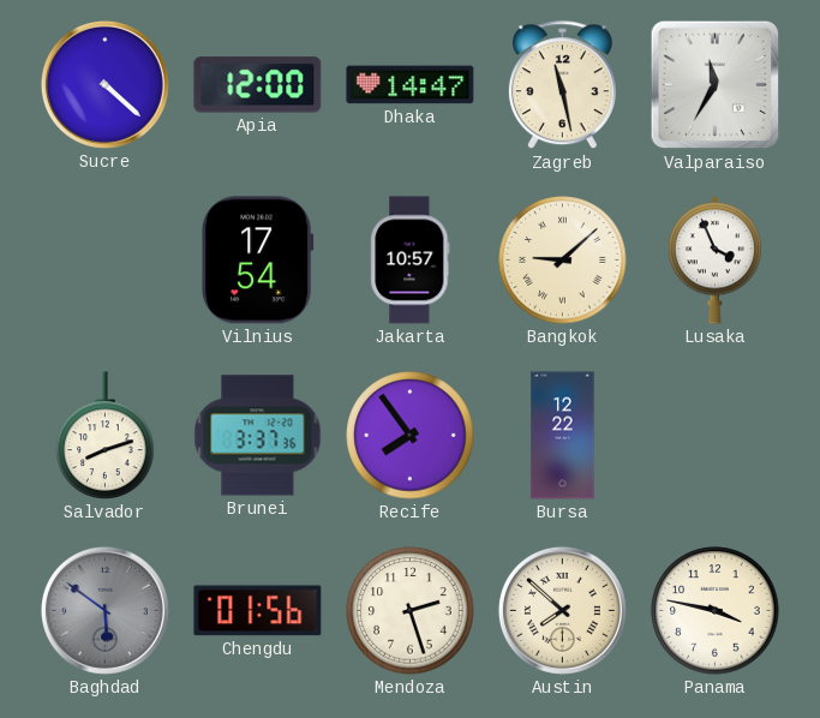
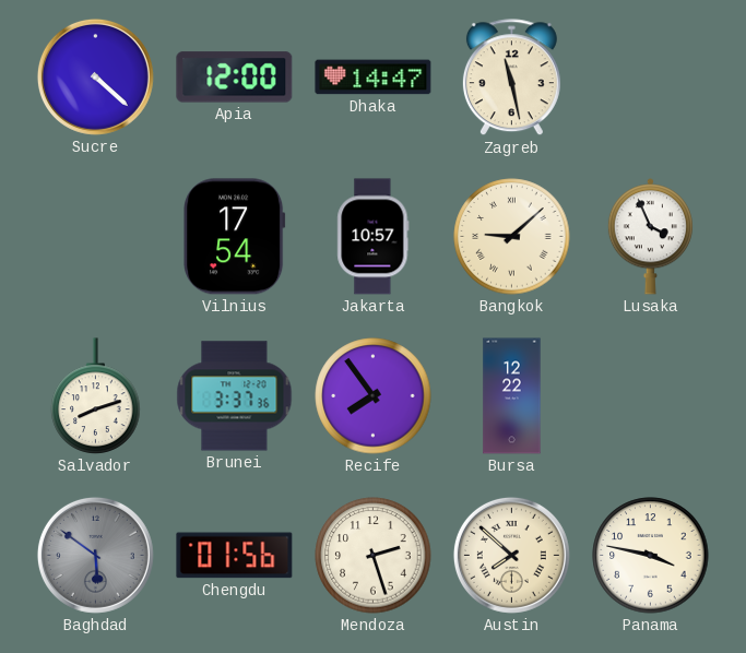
Valparaiso: 11:35 -> none
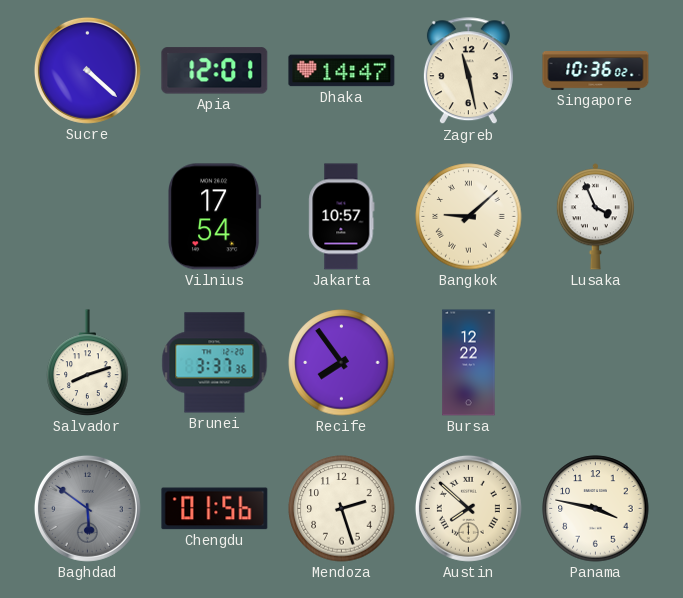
Apia: 12:00 -> 12:01
Singapore: none -> 10:36
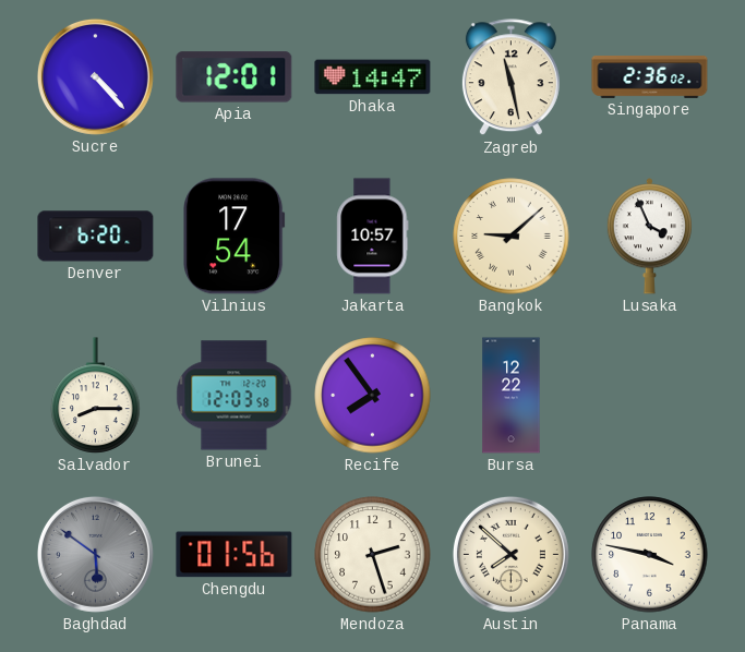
Sucre: 4:22 -> 4:23
Singapore: 10:36 -> 2:36
Denver: none -> 6:20
Salvador: 8:12 -> 8:15
Brunei: 3:37 -> 12:03
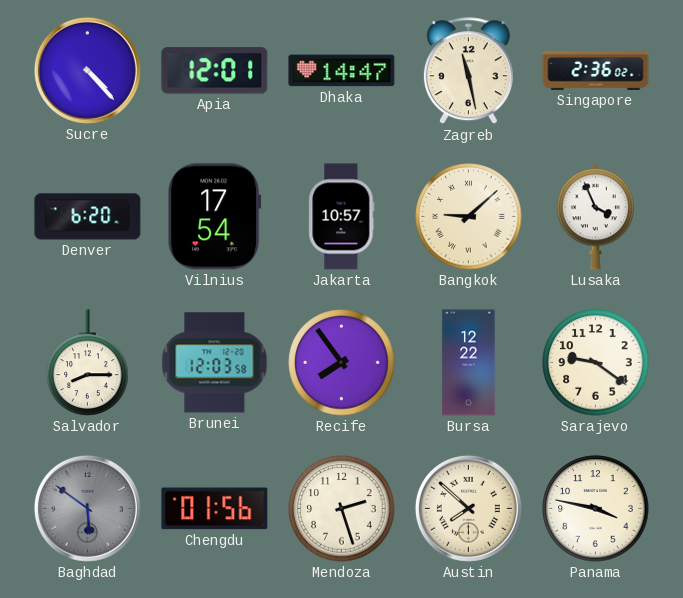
Sarajevo: none -> 9:21
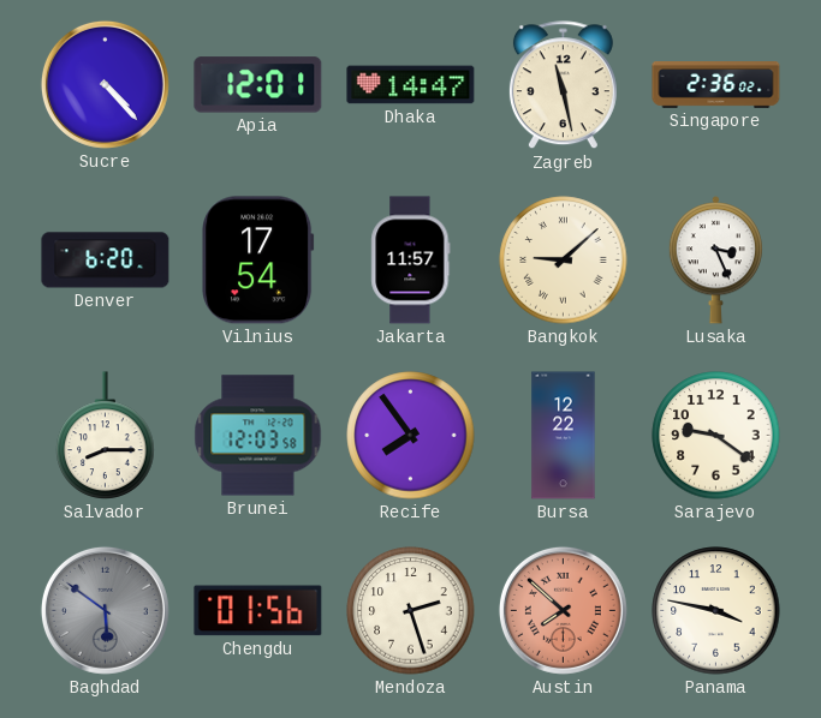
Jakarta: 10:57 -> 11:57
Lusaka: 3:56 -> 3:26
Austin dial: cream -> salmon
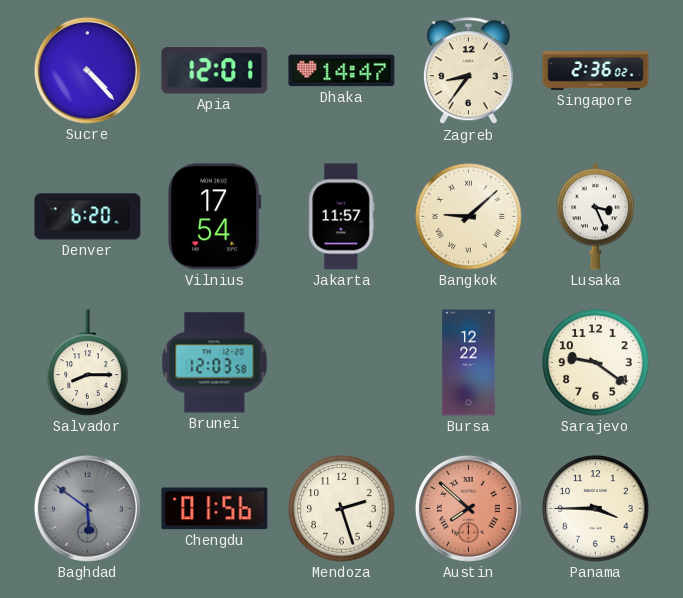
Zagreb: 11:28 -> 8:36
Recife: 7:54 -> none
Panama: 3:47 -> 3:45
